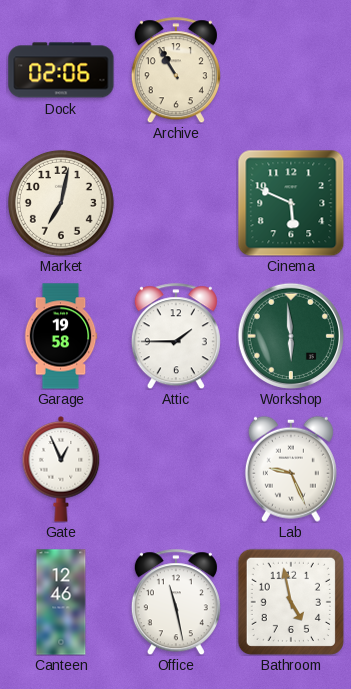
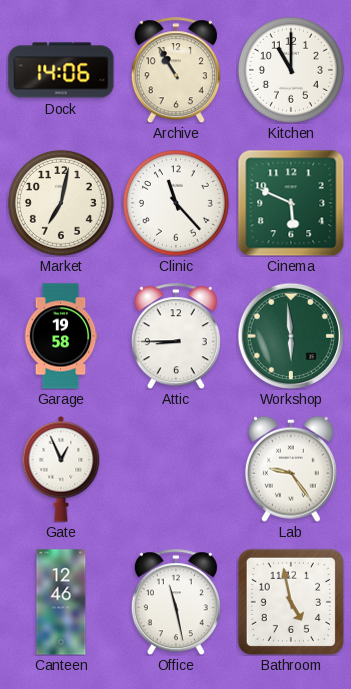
Dock: 02:06 -> 14:06
Kitchen: none -> 11:00
Clinic: none -> 11:23
Attic: 1:45 -> 8:45
Lab: 9:26 -> 9:24
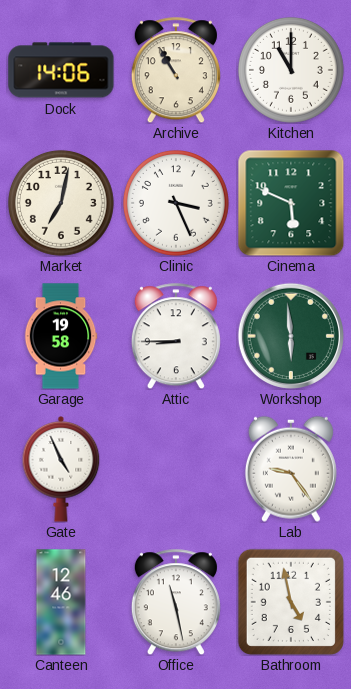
Clinic: 11:23 -> 3:26
Gate: 12:56 -> 4:56
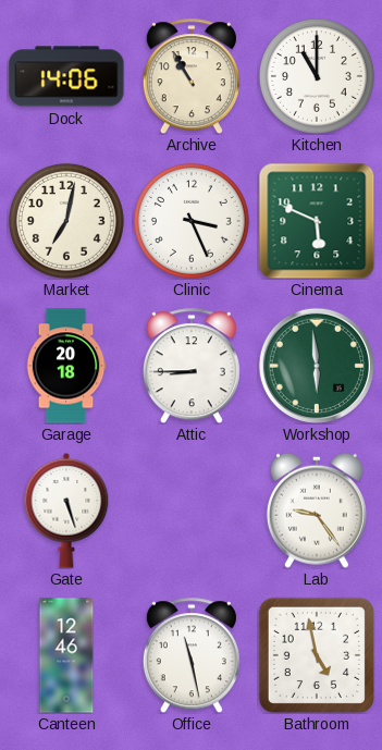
Garage: 19:58 -> 20:18
Gate: 4:56 -> 5:27
